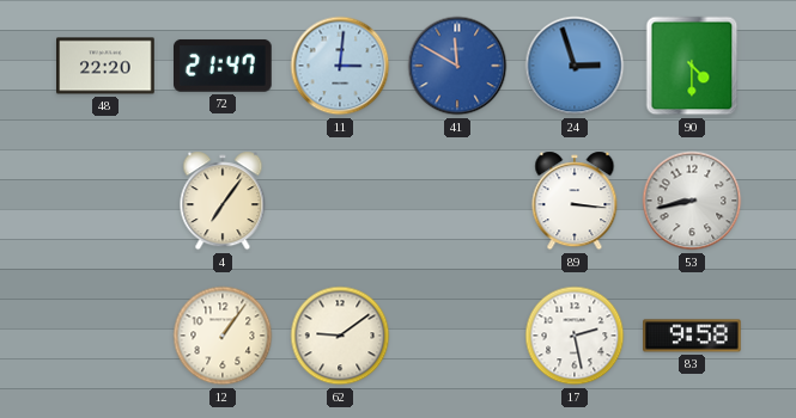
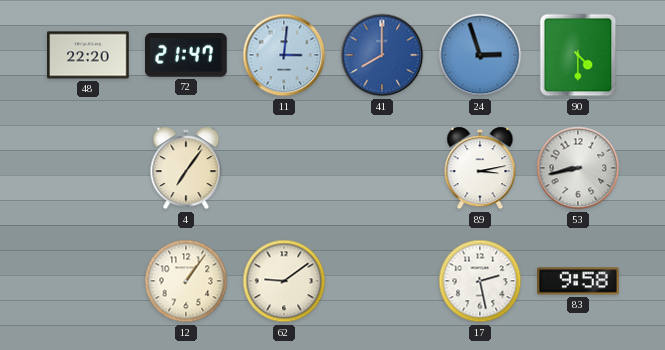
41: 11:50 -> 8:00
89: 3:16 -> 3:13
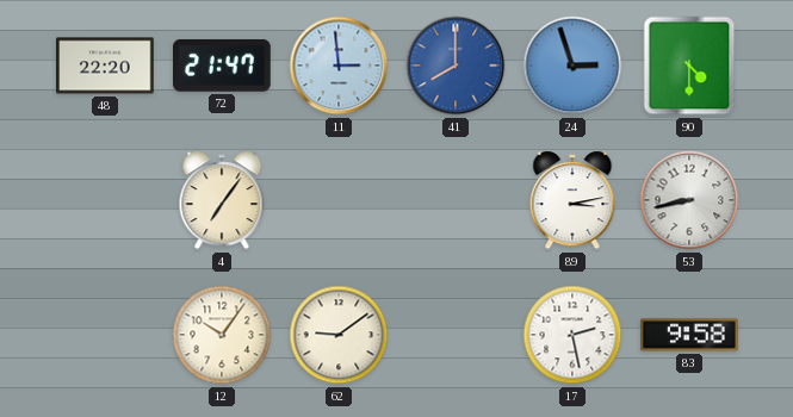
11: 3:01 -> 2:59
12: 1:06 -> 10:06
